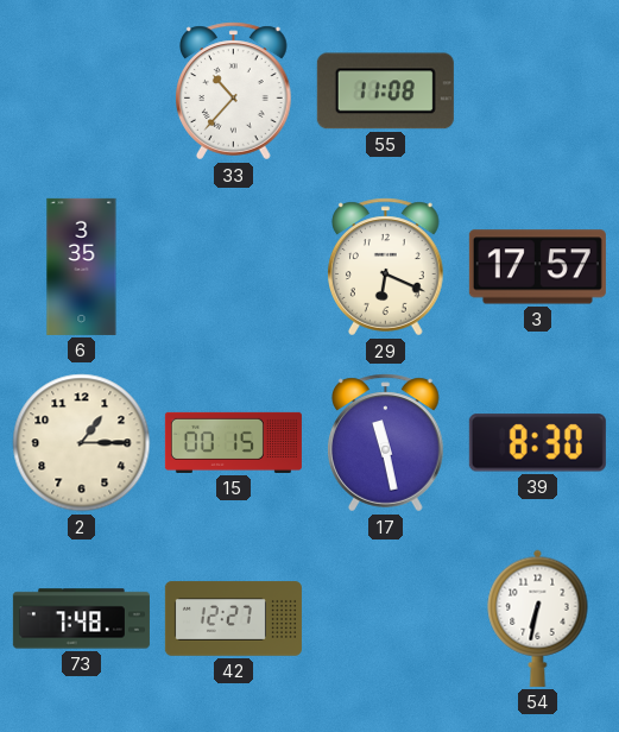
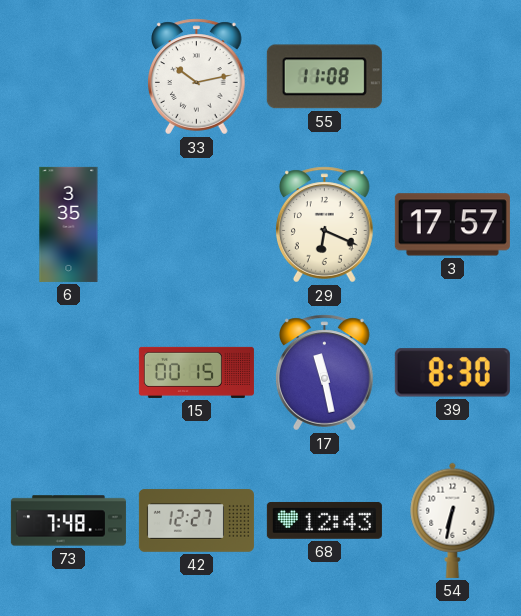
33: 10:37 -> 10:13
2: 1:15 -> none
68: none -> 12:43
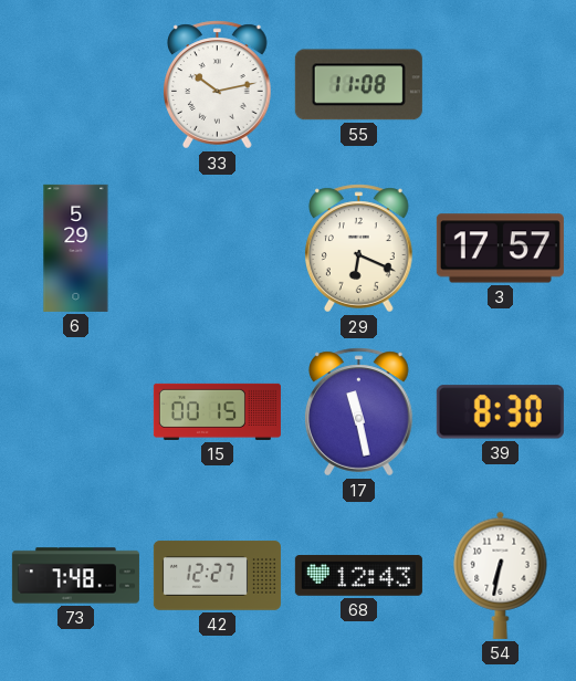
6: 3:35 -> 5:29
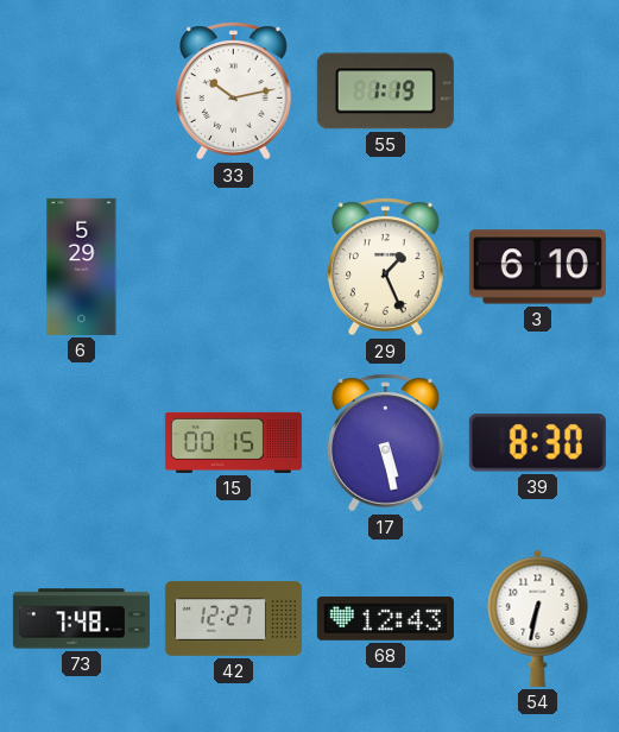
55: 11:08 -> 1:19
29: 6:19 -> 1:26
3: 17:57 -> 6:10
17: 11:28 -> 5:28
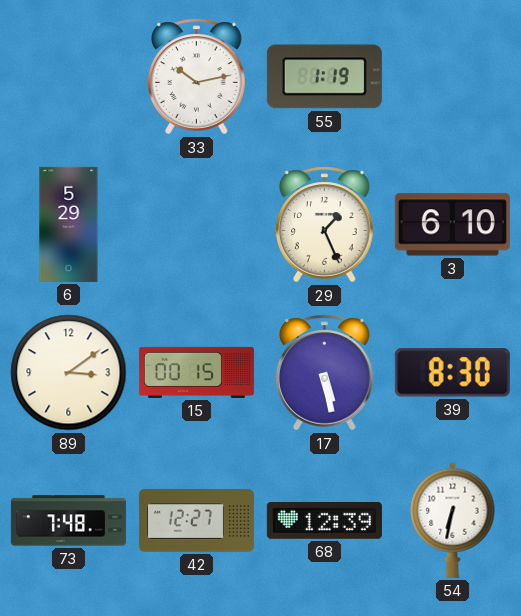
89: none -> 3:09
68: 12:43 -> 12:39
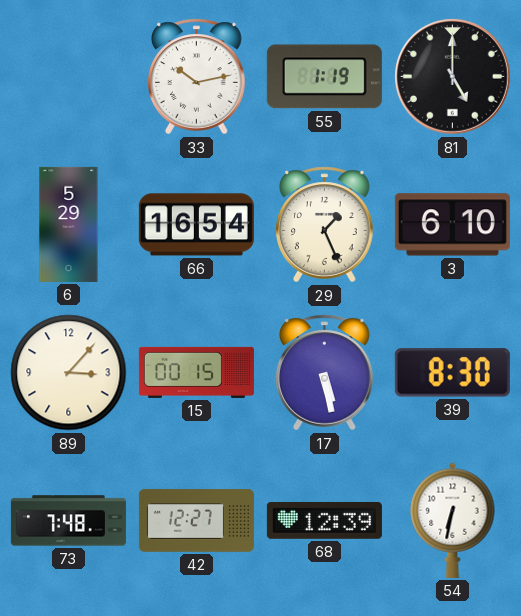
81: none -> 5:00
66: none -> 16:54
89: 3:09 -> 3:07
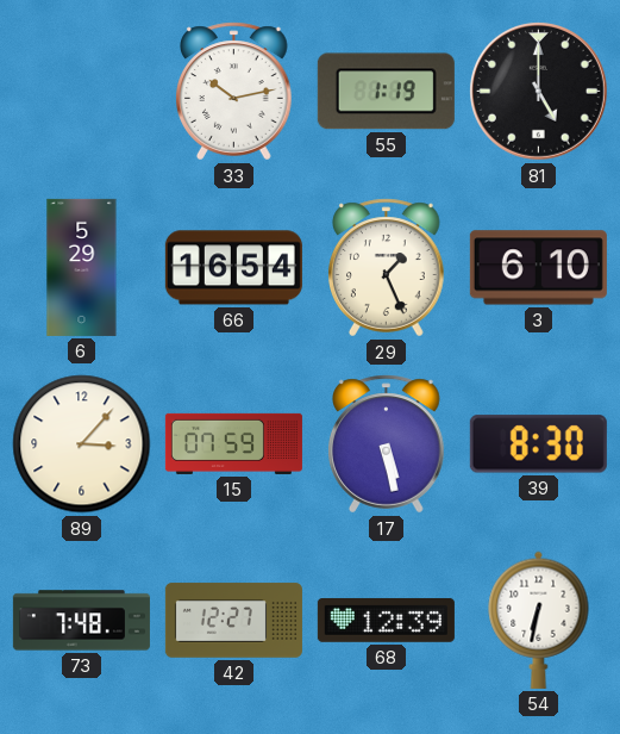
15: 00:15 -> 07:59
